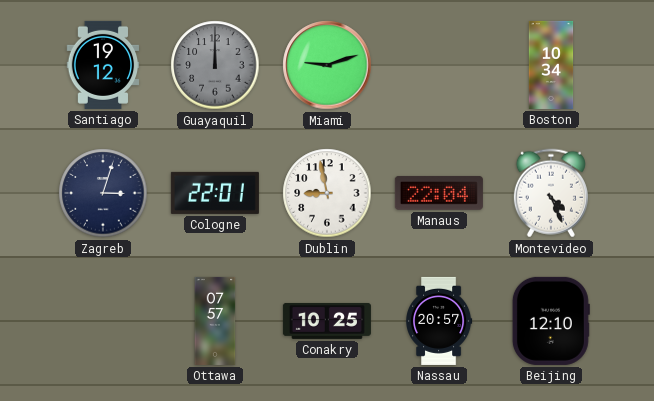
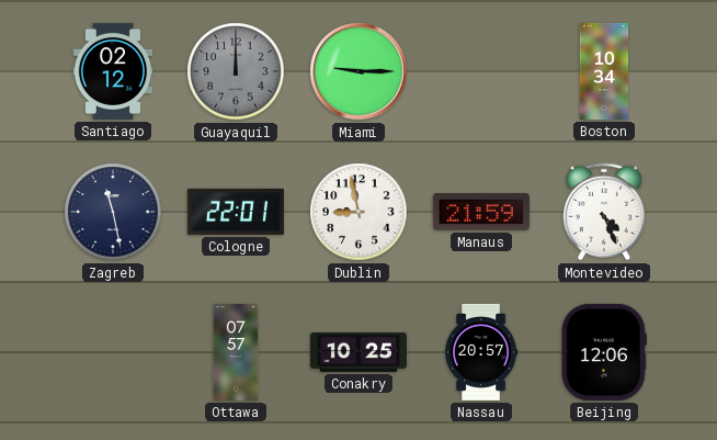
Santiago: 19:12 -> 02:12
Miami: 9:12 -> 9:15
Zagreb: 3:03 -> 11:28
Manaus: 22:04 -> 21:59
Beijing: 12:10 -> 12:06
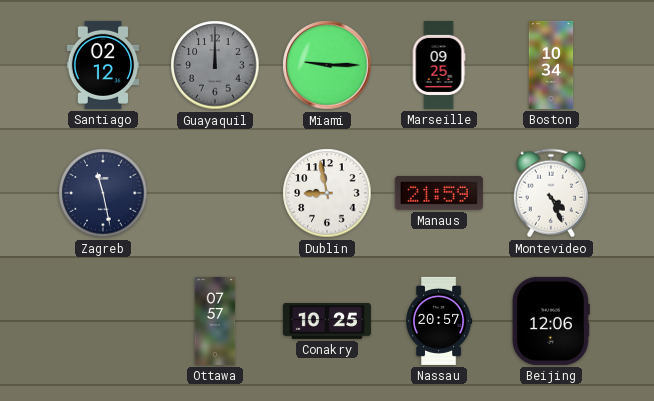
Marseille: none -> 09:25
Cologne: 22:01 -> none
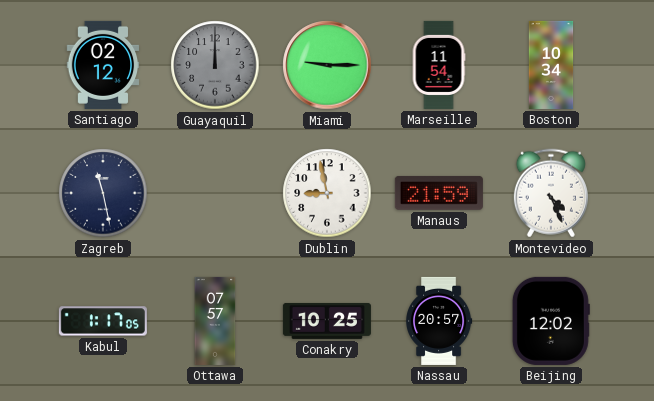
Marseille: 09:25 -> 11:54
Kabul: none -> 1:17
Beijing: 12:06 -> 12:02
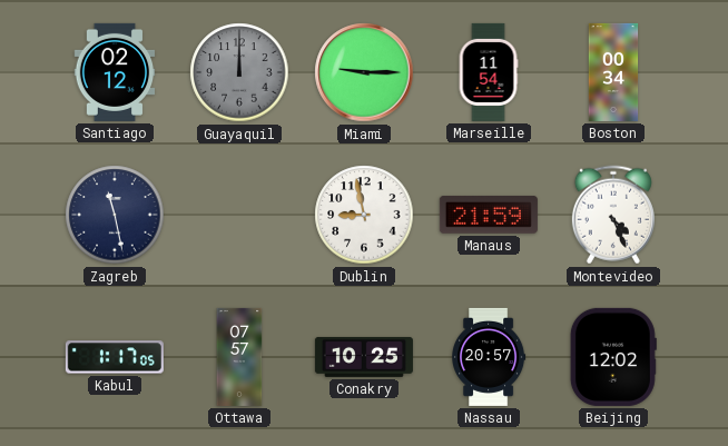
Boston: 10:34 -> 00:34
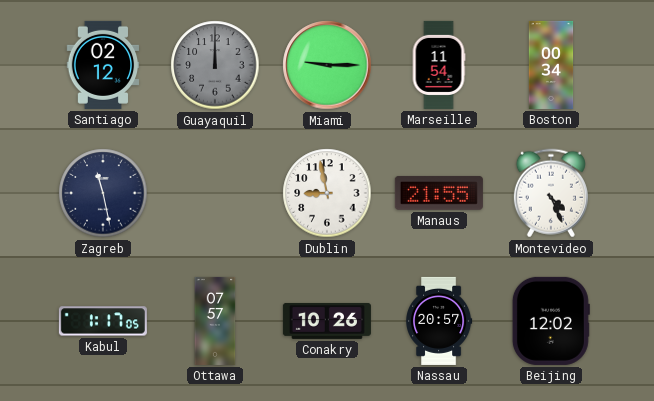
Manaus: 21:59 -> 21:55
Conakry: 10:25 -> 10:26
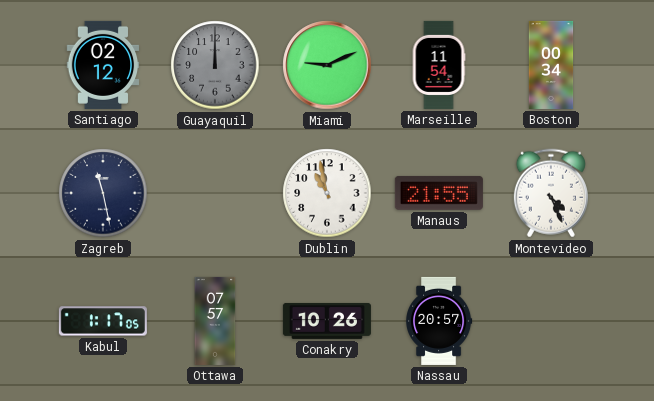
Miami: 9:15 -> 9:11
Dublin: 8:58 -> 10:58
Beijing: 12:02 -> none
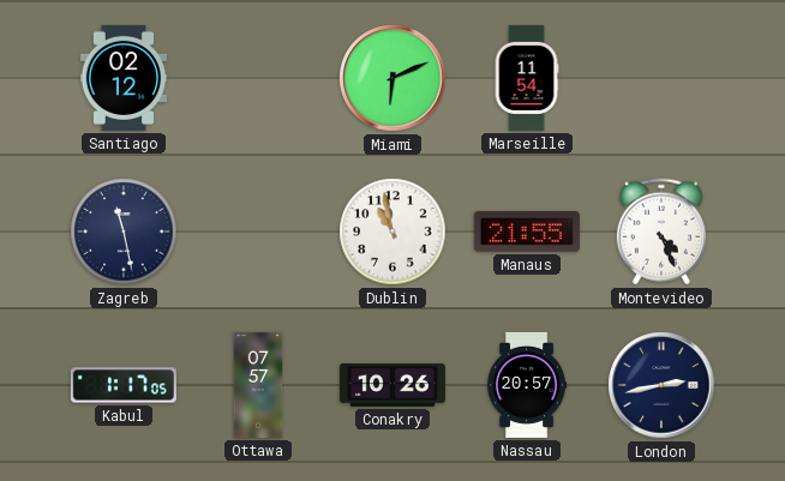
Guayaquil: 12:00 -> none
Miami: 9:11 -> 6:11
Boston: 00:34 -> none
London: none -> 2:43
